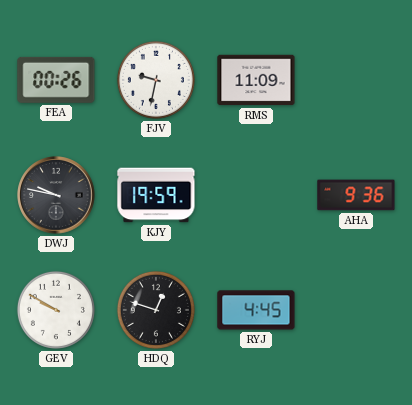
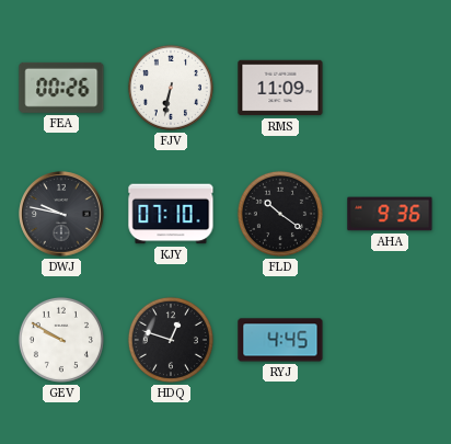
FJV: 9:32 -> 6:32
KJY: 19:59 -> 07:10
FLD: none -> 10:21
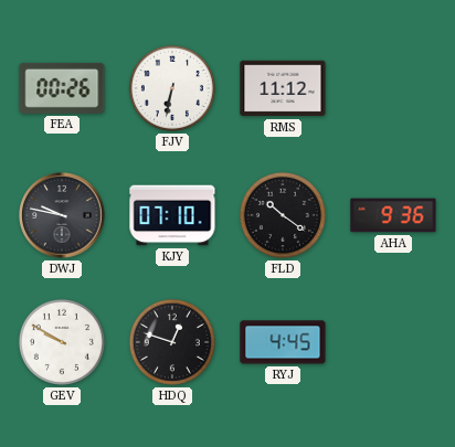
RMS: 11:09 -> 11:12
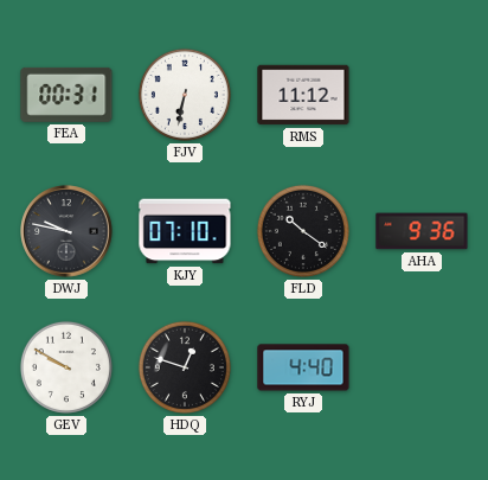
FEA: 00:26 -> 00:31
RYJ: 4:45 -> 4:40
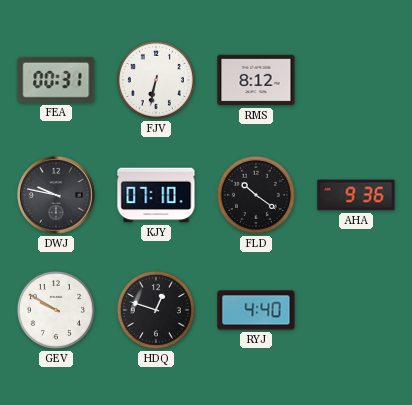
RMS: 11:12 -> 8:12
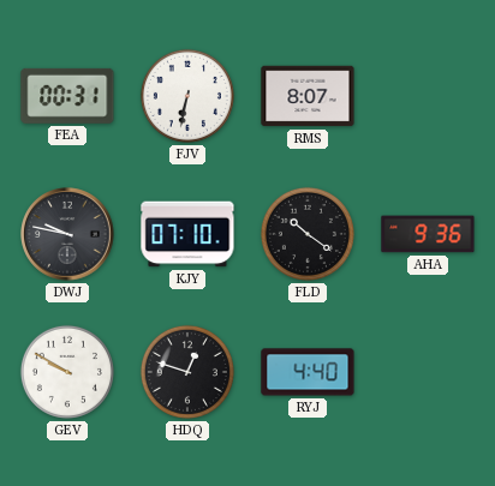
RMS: 8:12 -> 8:07
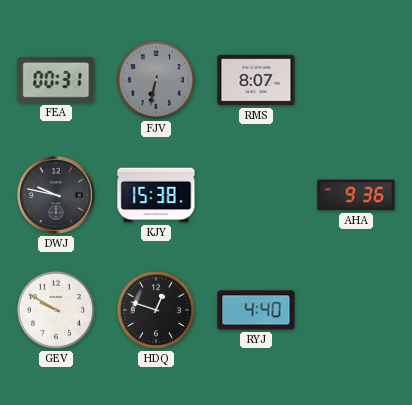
FJV dial: white -> grey
KJY: 07:10 -> 15:38
FLD: 10:21 -> none
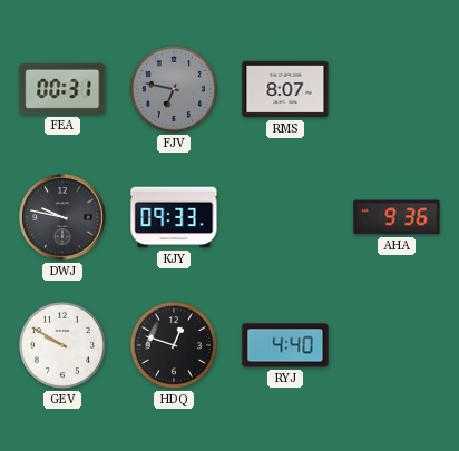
FJV: 6:32 -> 6:47
KJY: 15:38 -> 09:33
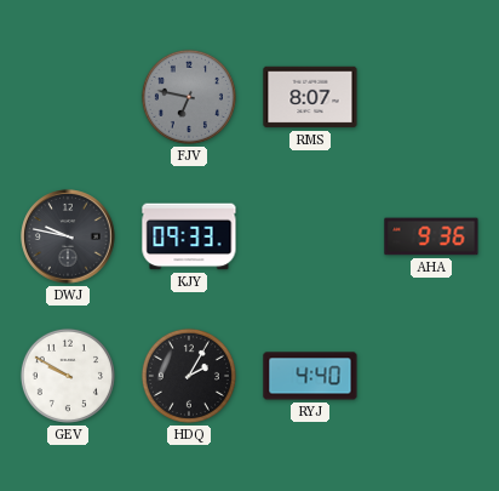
FEA: 00:31 -> none
HDQ: 12:48 -> 2:05
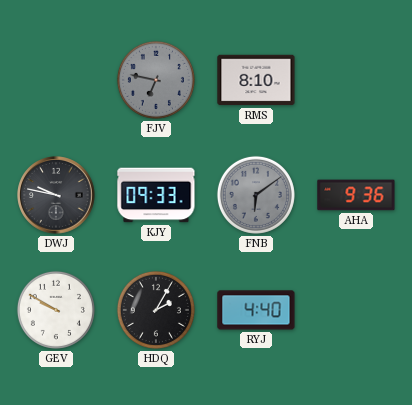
RMS: 8:07 -> 8:10
FNB: none -> 6:09
